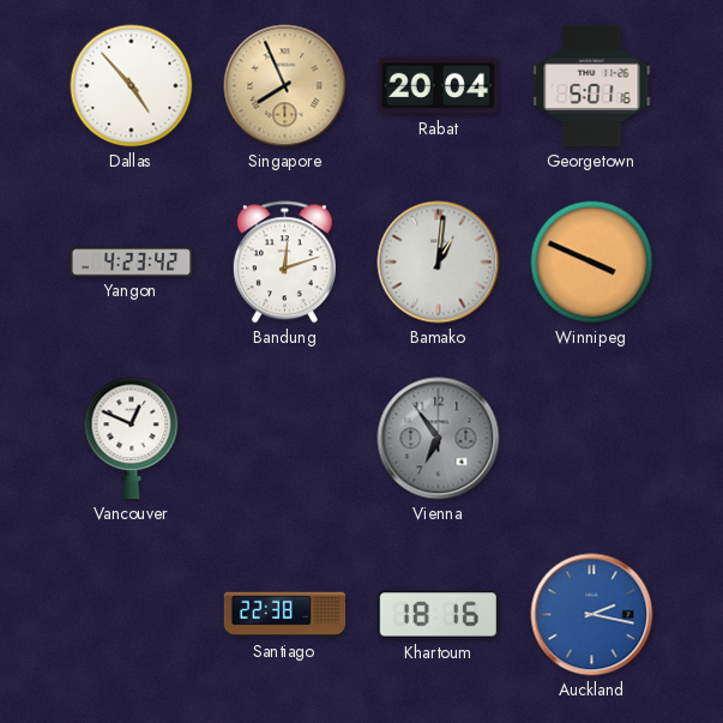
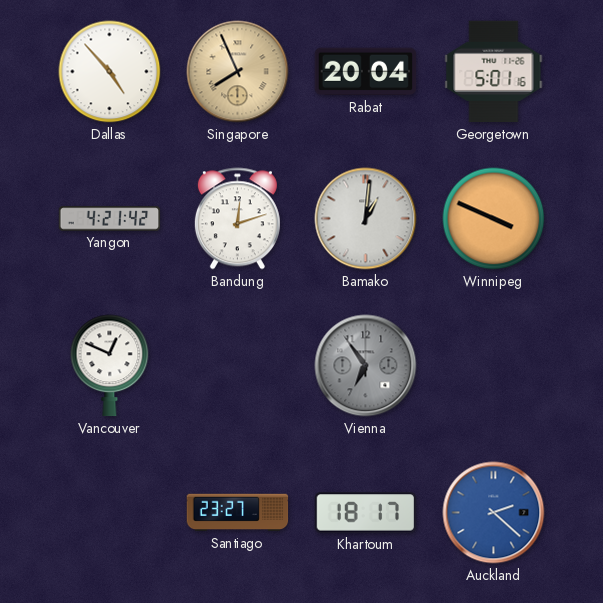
Yangon: 4:23 -> 4:21
Santiago: 22:38 -> 23:27
Khartoum: 18:16 -> 18:17
Auckland: 2:17 -> 2:22
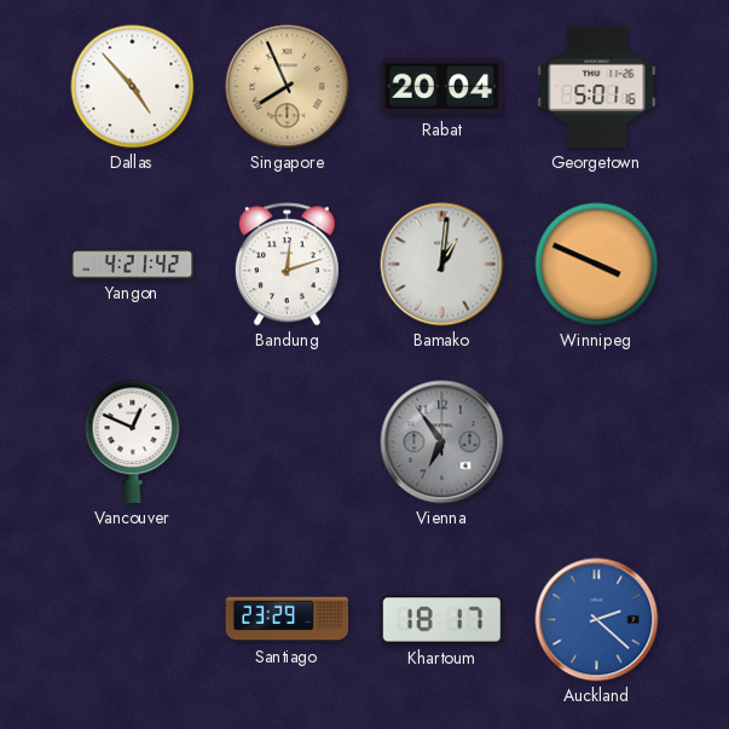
Santiago: 23:27 -> 23:29
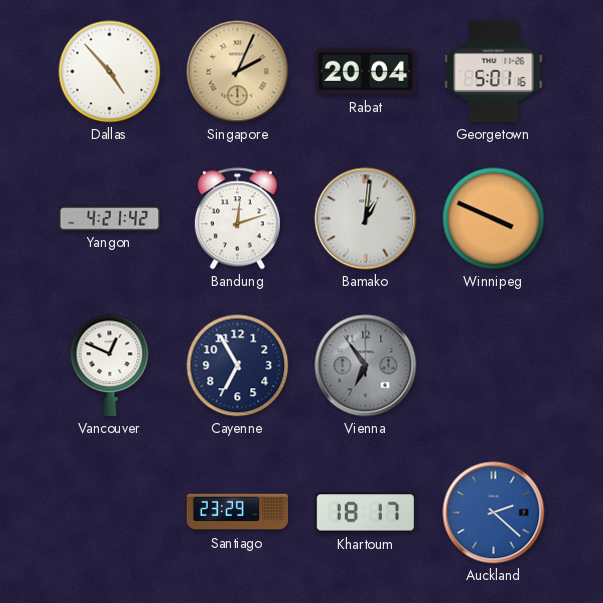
Singapore: 7:56 -> 2:04
Cayenne: none -> 6:55
